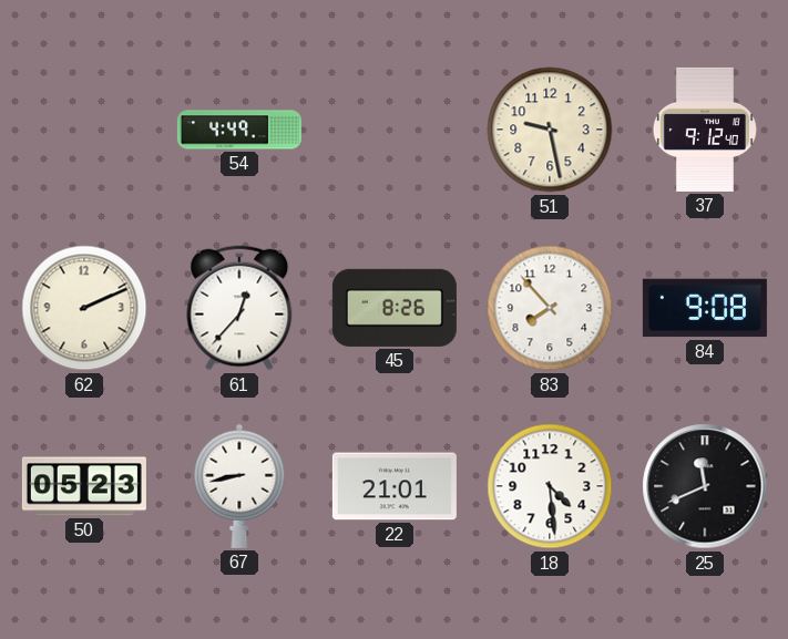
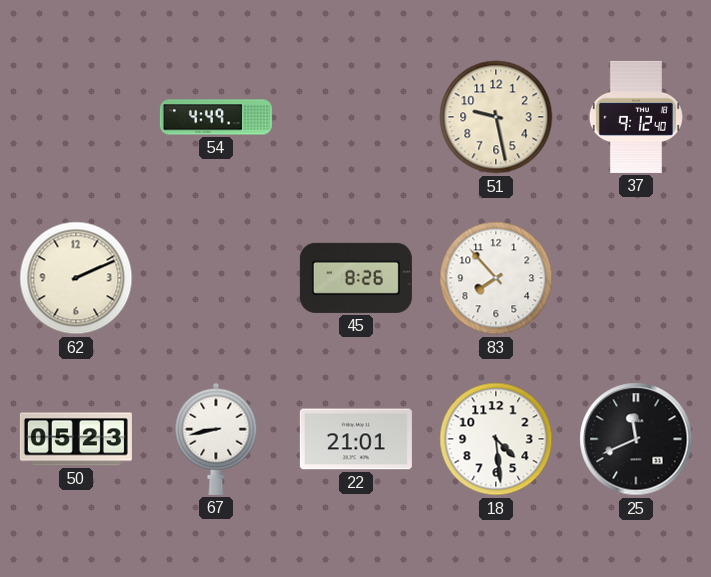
61: 12:37 -> none
84: 9:08 -> none
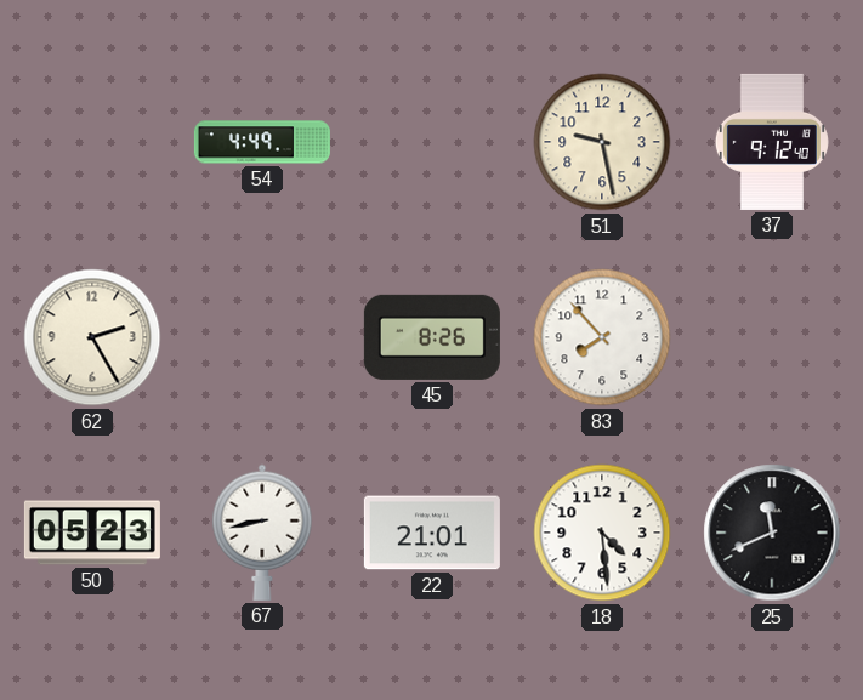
62: 2:11 -> 2:25
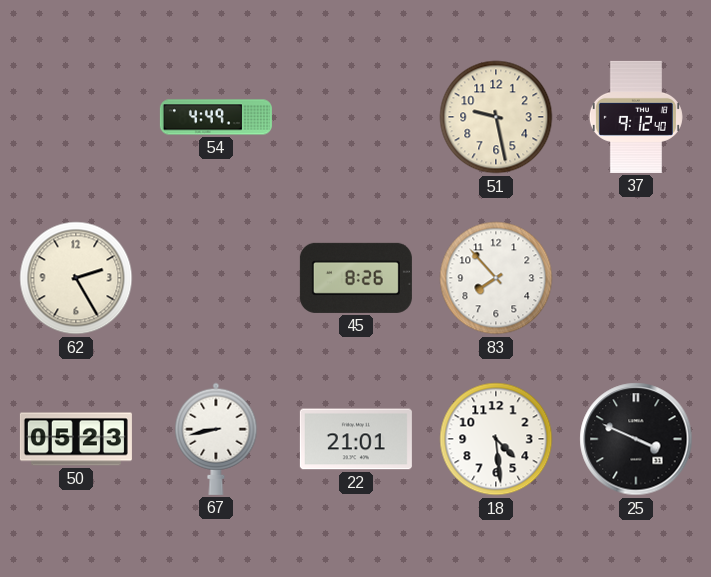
25: 11:41 -> 3:49
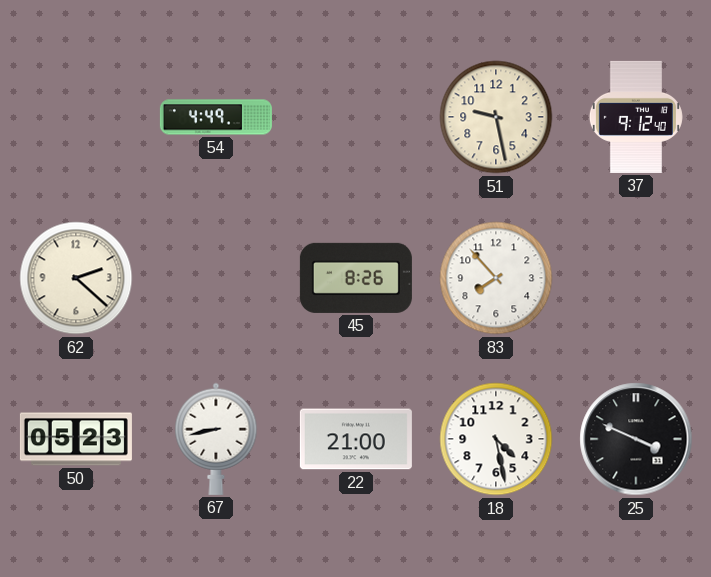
62: 2:25 -> 2:22
22: 21:01 -> 21:00
18: 4:29 -> 4:28
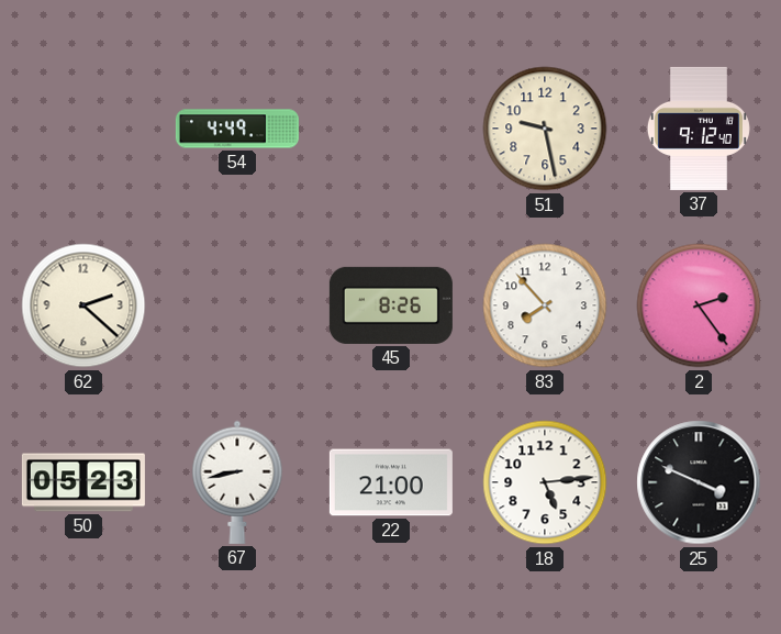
2: none -> 2:24
18: 4:28 -> 5:14
